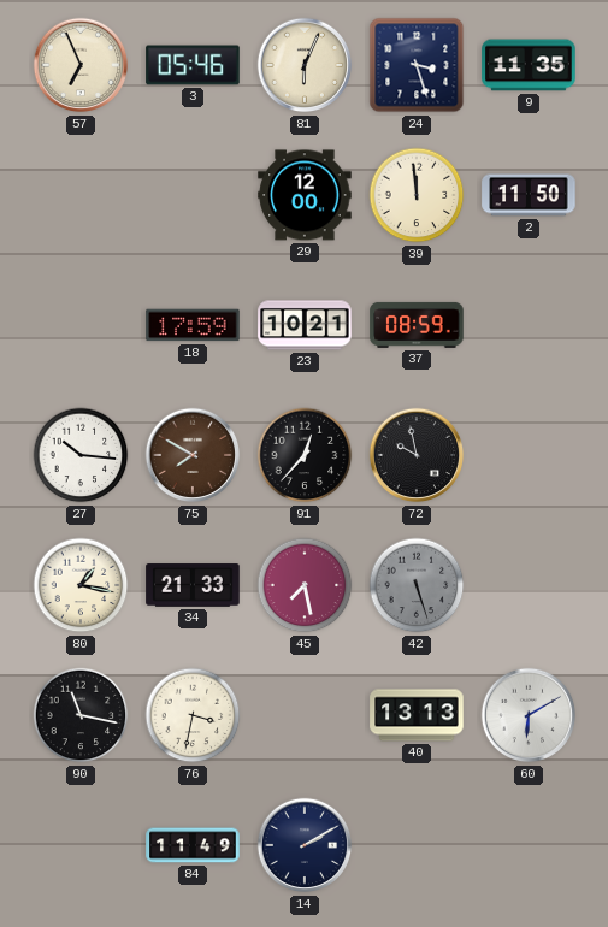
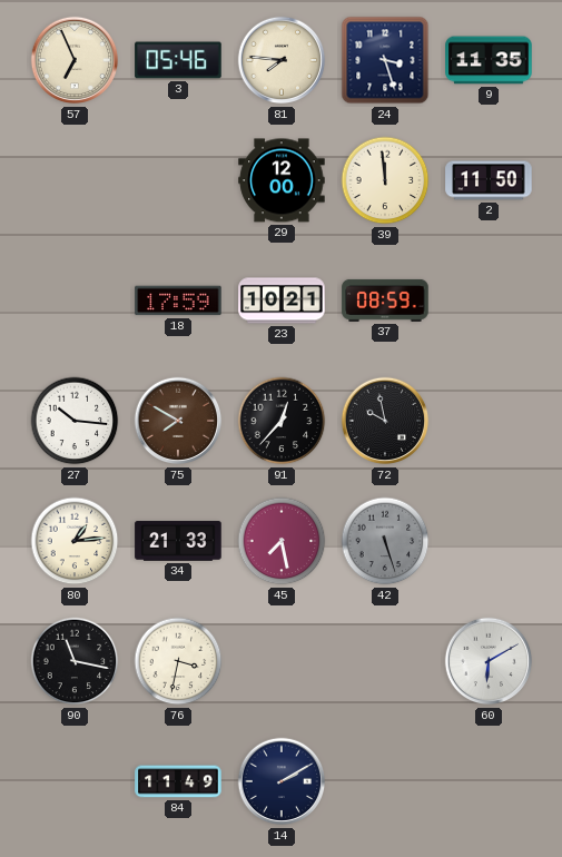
81: 6:04 -> 7:46
80: 1:17 -> 1:14
40: 13:13 -> none
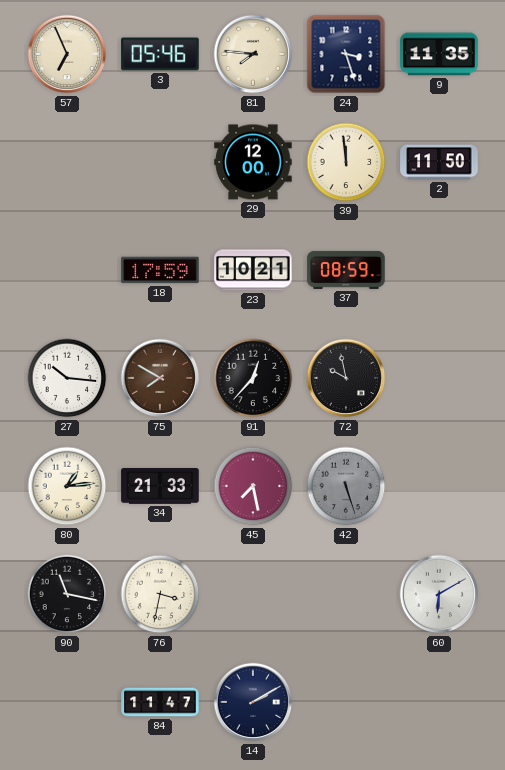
84: 11:49 -> 11:47
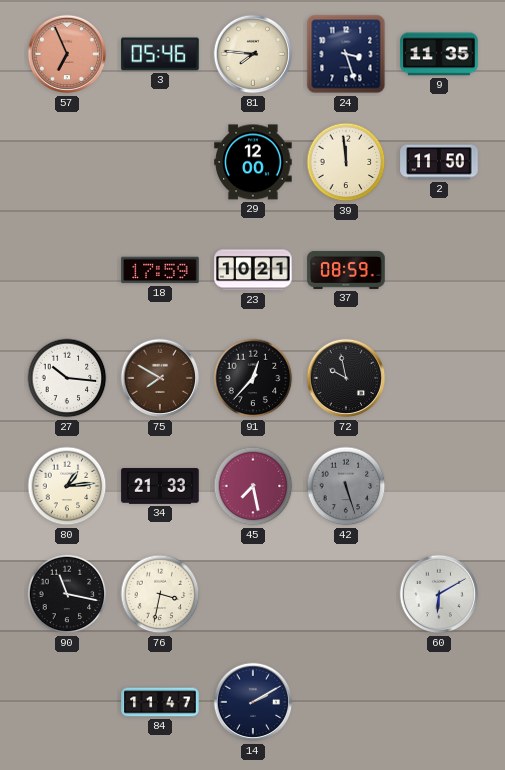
57 dial: cream -> salmon
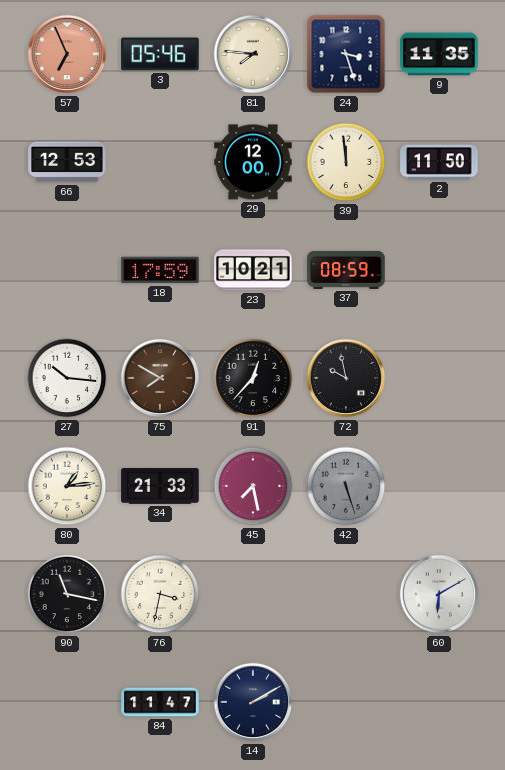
66: none -> 12:53
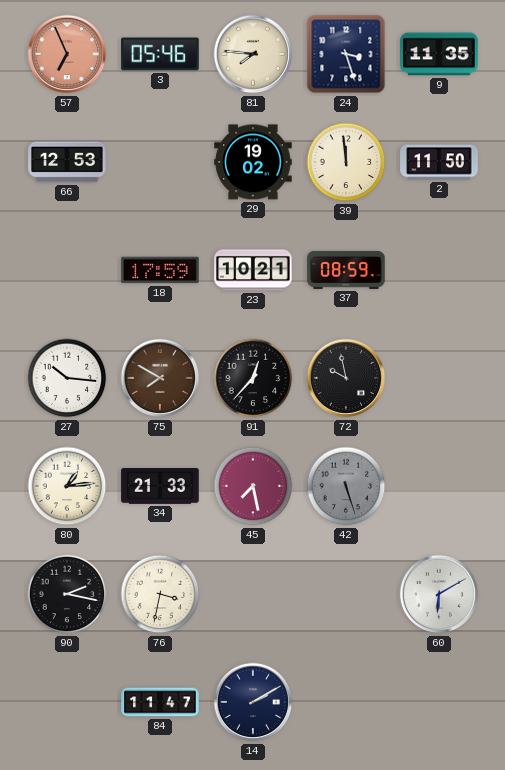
29: 12:00 -> 19:02
90: 11:17 -> 2:17
